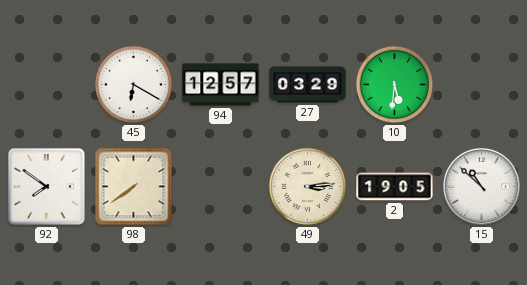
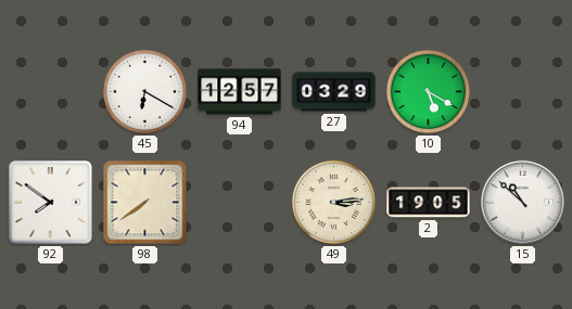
10: 5:31 -> 5:20
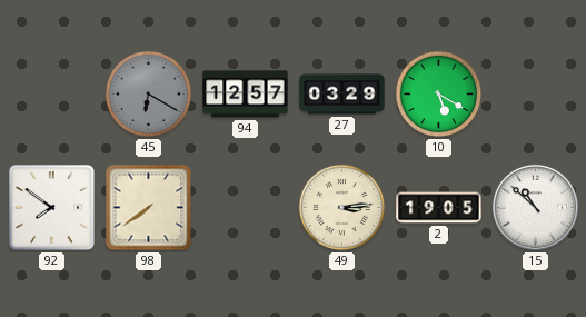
45 dial: white -> grey
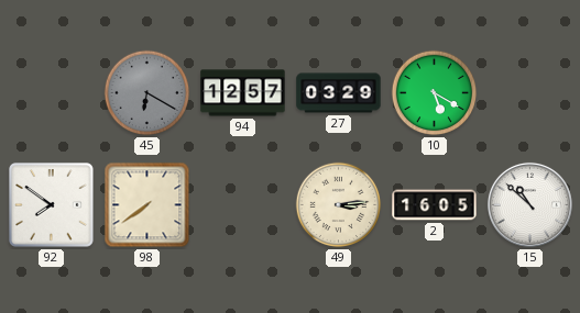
2: 19:05 -> 16:05
